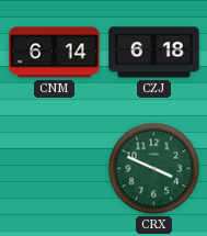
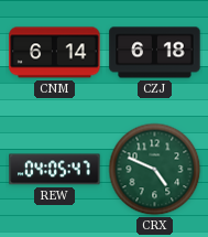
REW: none -> 04:05
CRX: 3:49 -> 4:49
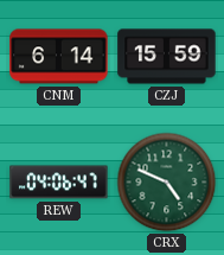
CZJ: 6:18 -> 15:59
REW: 04:05 -> 04:06
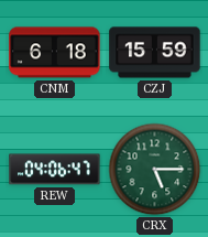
CNM: 6:14 -> 6:18
CRX: 4:49 -> 5:15
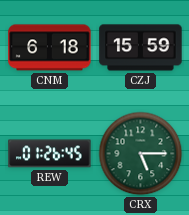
REW: 04:06 -> 01:26
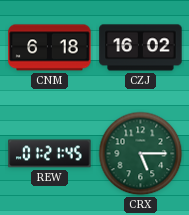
CZJ: 15:59 -> 16:02
REW: 01:26 -> 01:21
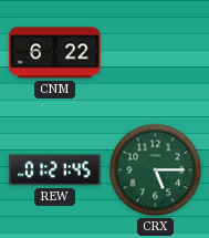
CNM: 6:18 -> 6:22
CZJ: 16:02 -> none
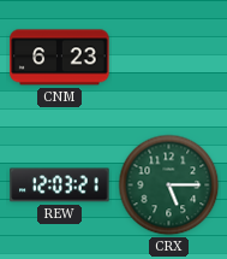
CNM: 6:22 -> 6:23
REW: 01:21 -> 12:03
